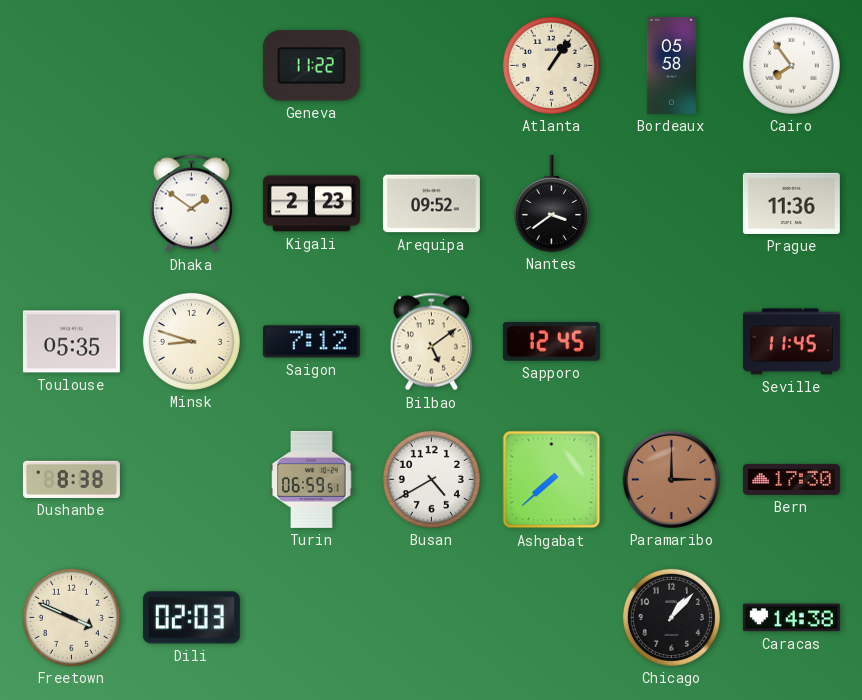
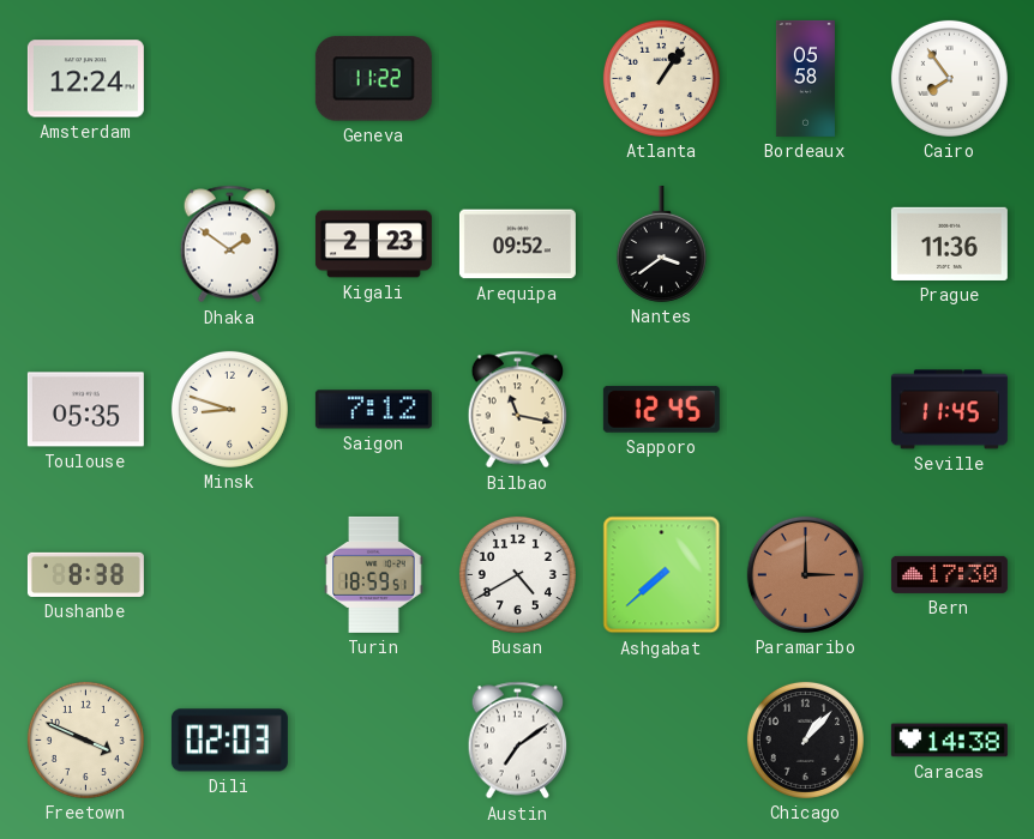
Amsterdam: none -> 12:24
Bilbao: 5:09 -> 11:17
Turin: 06:59 -> 18:59
Austin: none -> 7:09
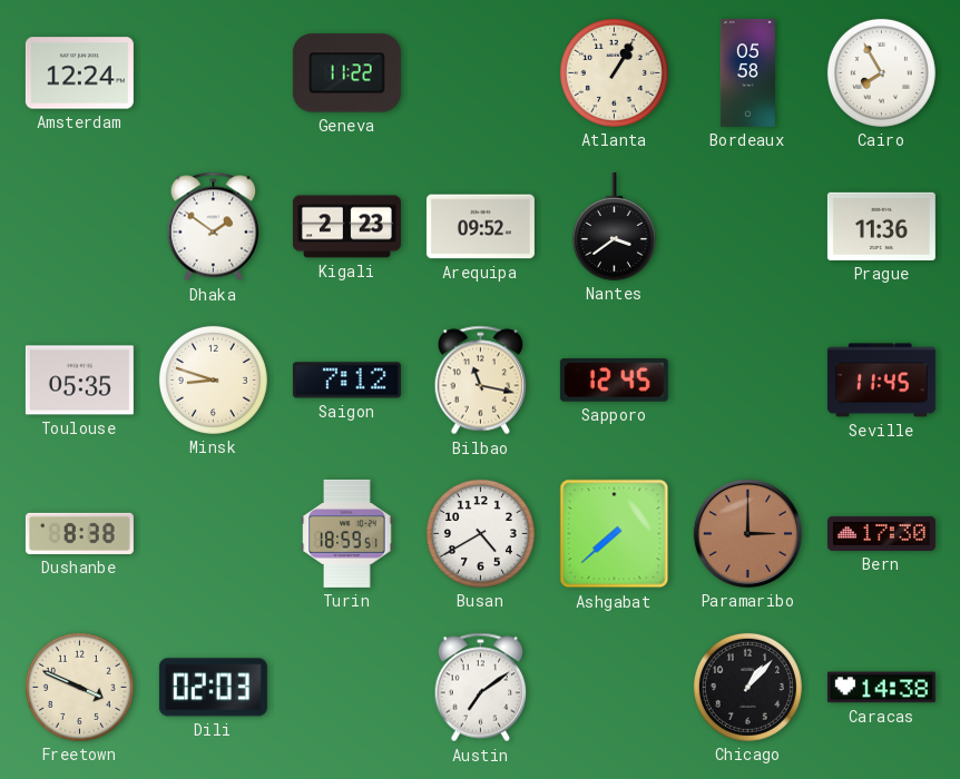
Atlanta: 1:06 -> 1:05
Cairo: 7:54 -> 7:55
